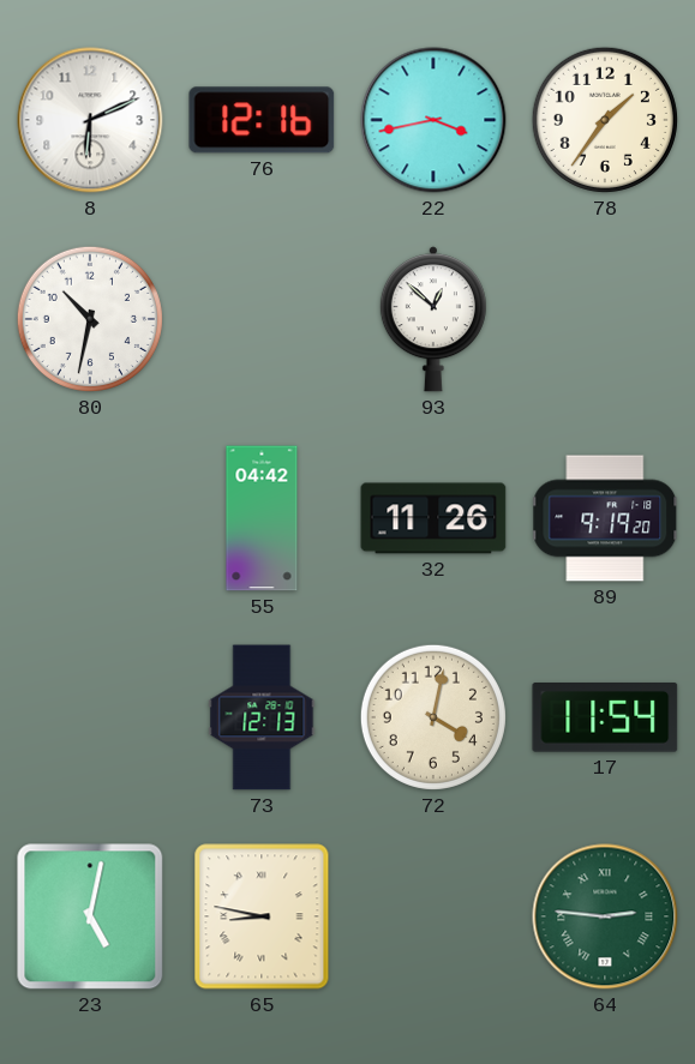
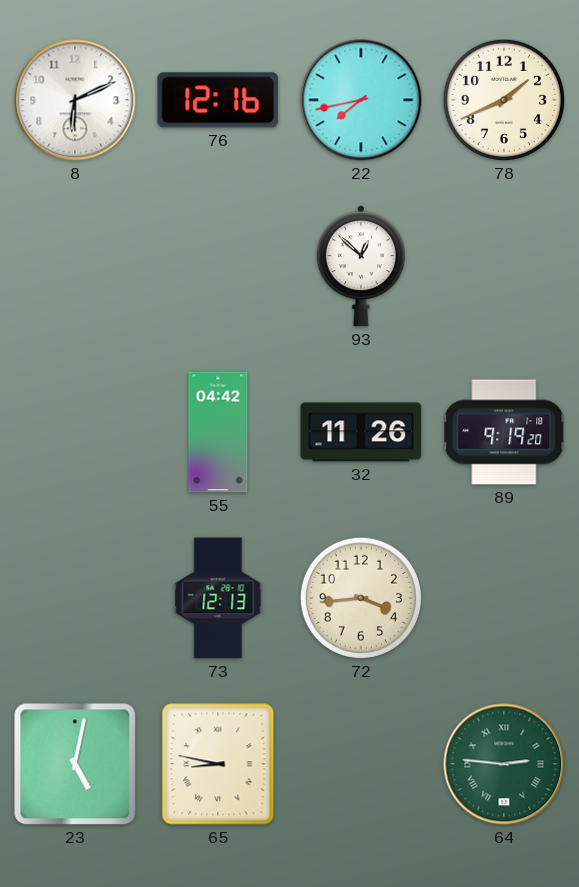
22: 3:43 -> 7:43
78: 1:36 -> 1:41
80: 10:32 -> none
72: 4:02 -> 3:44
17: 11:54 -> none
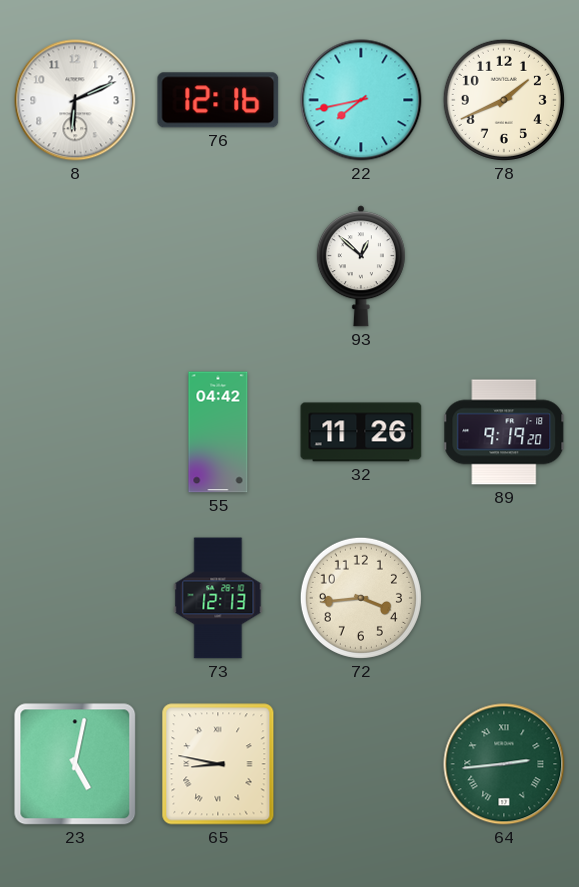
64: 2:46 -> 2:44
